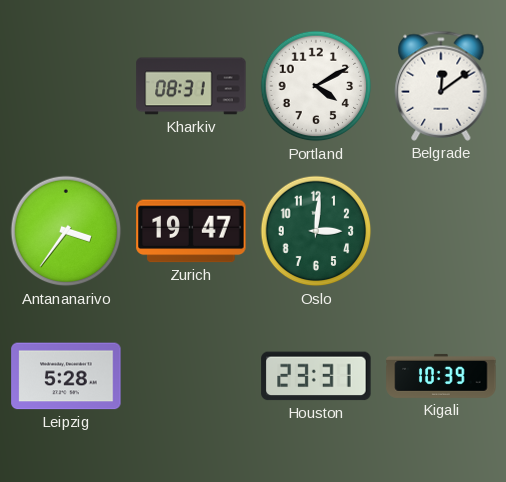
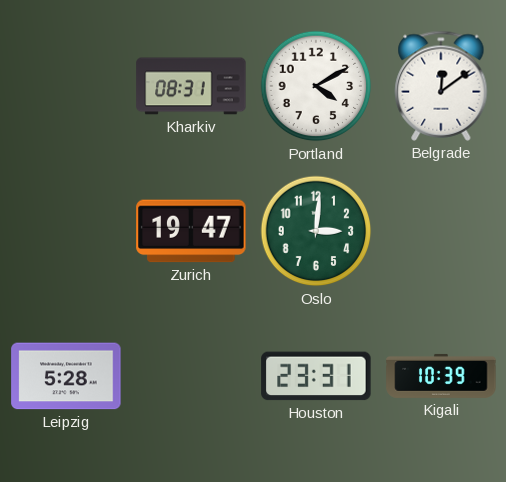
Antananarivo: 3:36 -> none
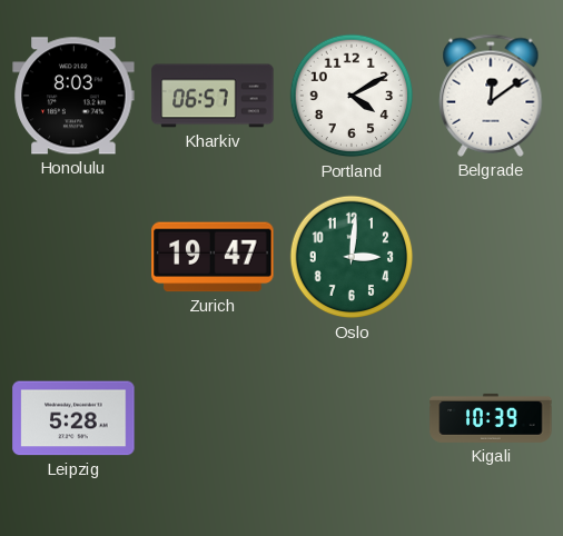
Honolulu: none -> 8:03
Kharkiv: 08:31 -> 06:57
Houston: 23:31 -> none
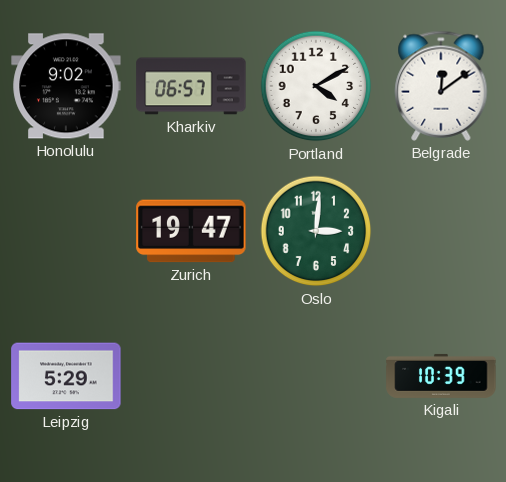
Honolulu: 8:03 -> 9:02
Leipzig: 5:28 -> 5:29
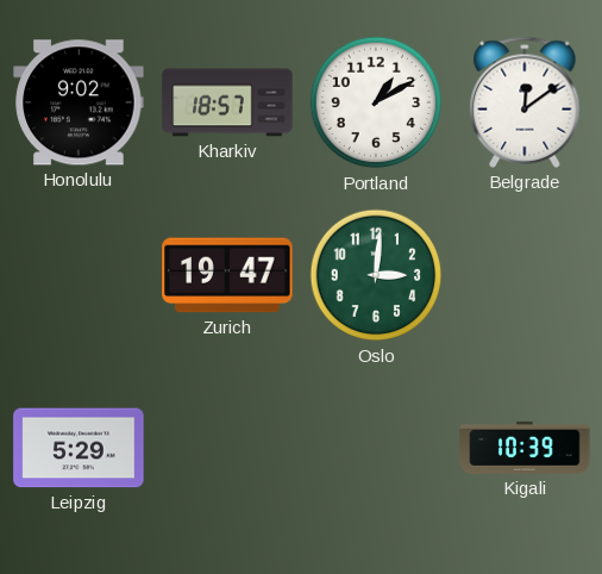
Kharkiv: 06:57 -> 18:57
Portland: 4:10 -> 1:10
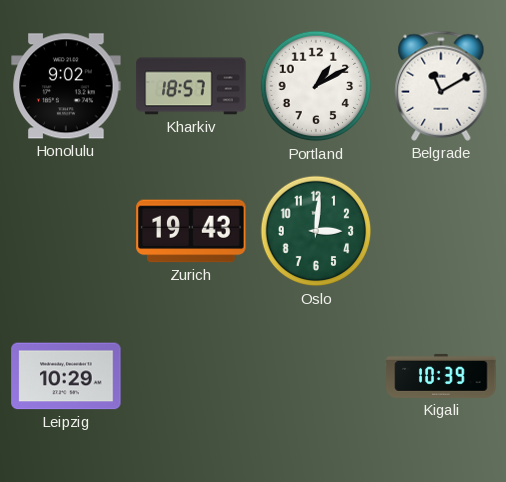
Belgrade: 12:09 -> 11:10
Zurich: 19:47 -> 19:43
Leipzig: 5:29 -> 10:29
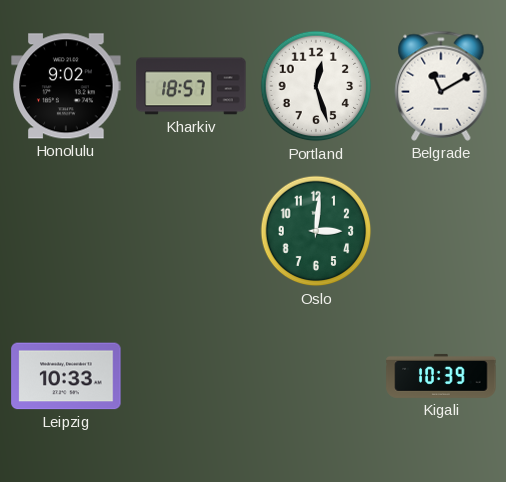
Portland: 1:10 -> 12:27
Zurich: 19:43 -> none
Leipzig: 10:29 -> 10:33
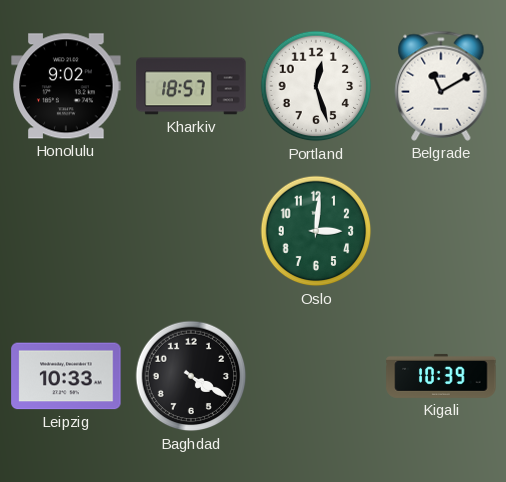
Baghdad: none -> 4:20
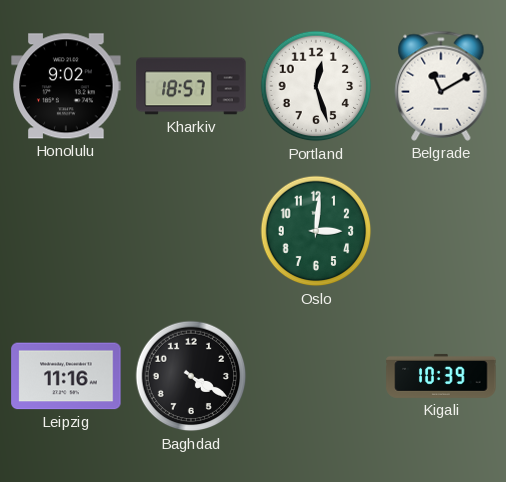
Leipzig: 10:33 -> 11:16
